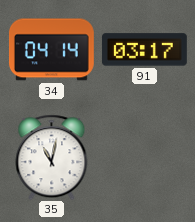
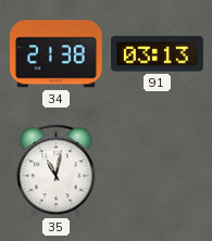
34: 04:14 -> 21:38
91: 03:17 -> 03:13
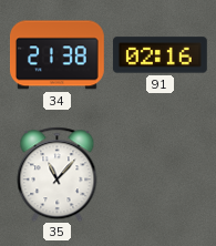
91: 03:13 -> 02:16
35: 11:02 -> 11:07
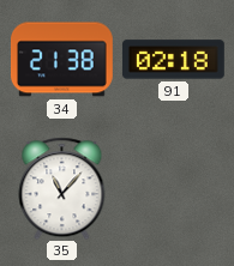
91: 02:16 -> 02:18
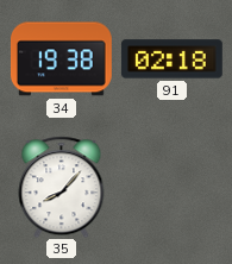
34: 21:38 -> 19:38
35: 11:07 -> 8:07
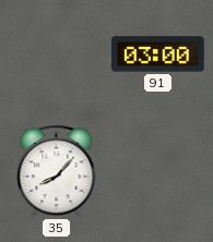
34: 19:38 -> none
91: 02:18 -> 03:00
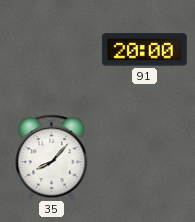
91: 03:00 -> 20:00
